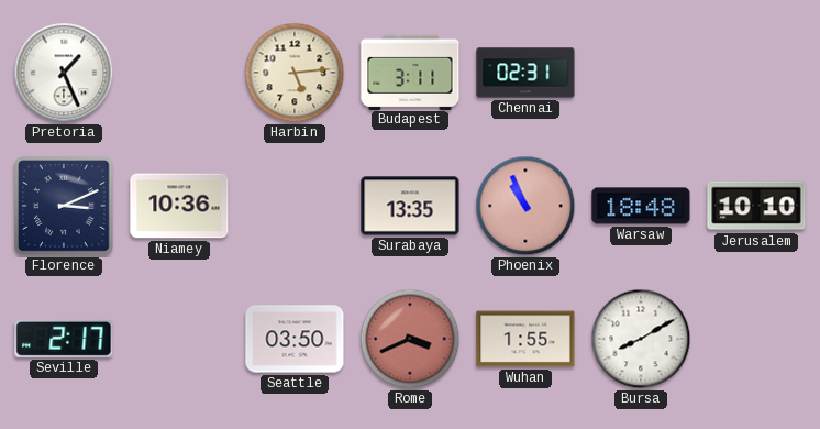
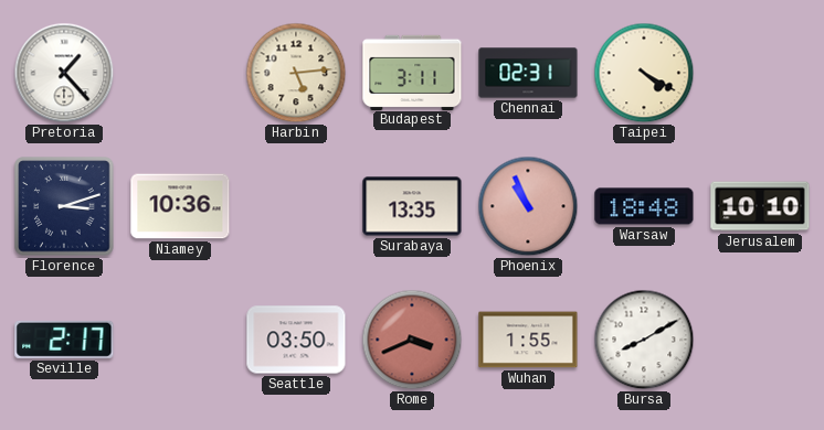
Pretoria: 1:26 -> 1:23
Taipei: none -> 4:20
Florence: 3:11 -> 3:12
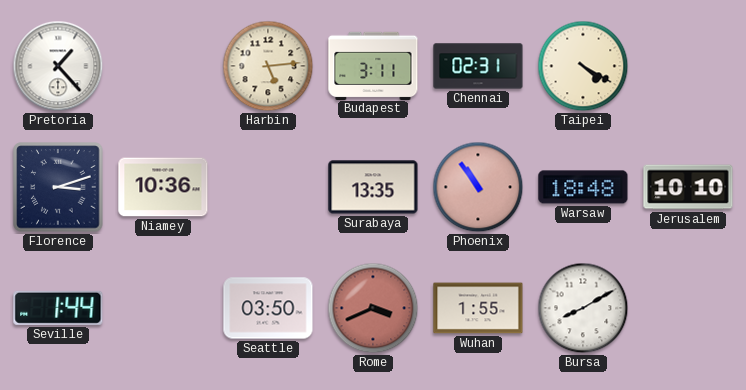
Phoenix: 10:56 -> 10:54
Seville: 2:17 -> 1:44
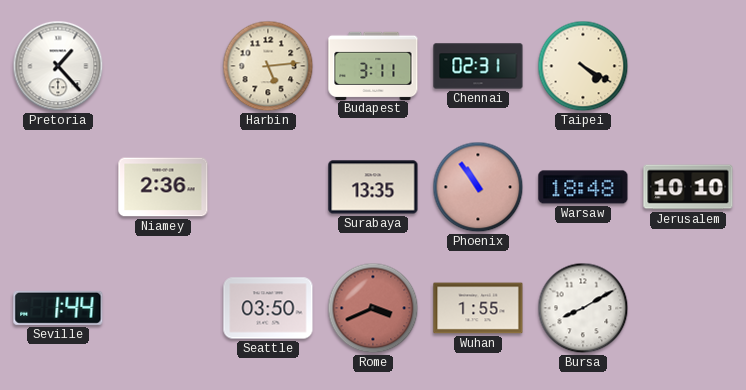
Florence: 3:12 -> none
Niamey: 10:36 -> 2:36
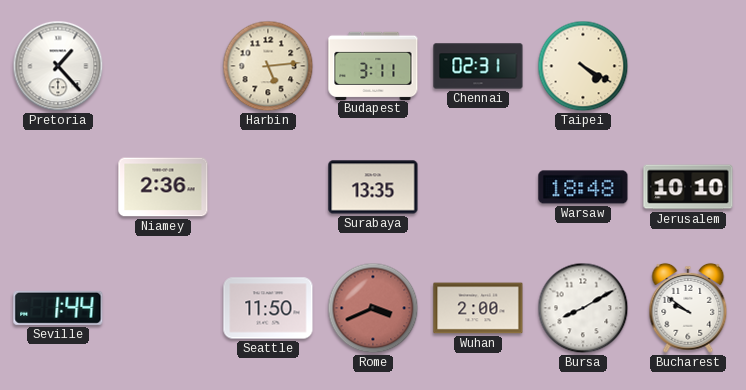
Phoenix: 10:54 -> none
Seattle: 03:50 -> 11:50
Wuhan: 1:55 -> 2:00
Bucharest: none -> 9:51
